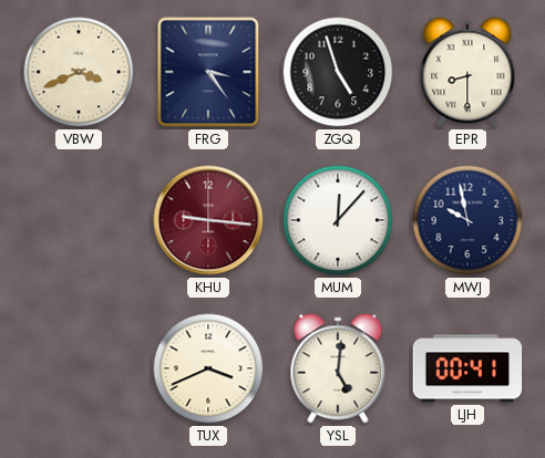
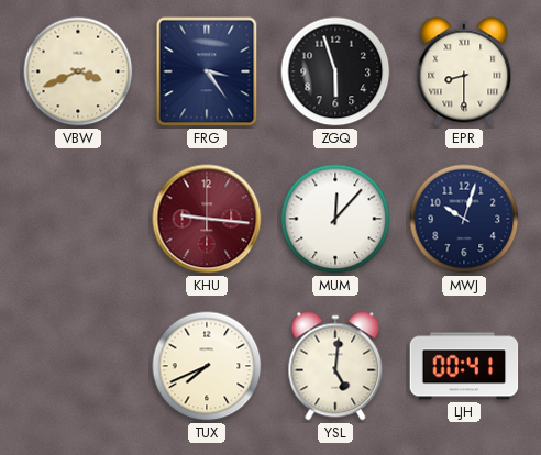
ZGQ: 4:57 -> 5:57
MWJ: 9:58 -> 10:03
TUX: 3:41 -> 7:41
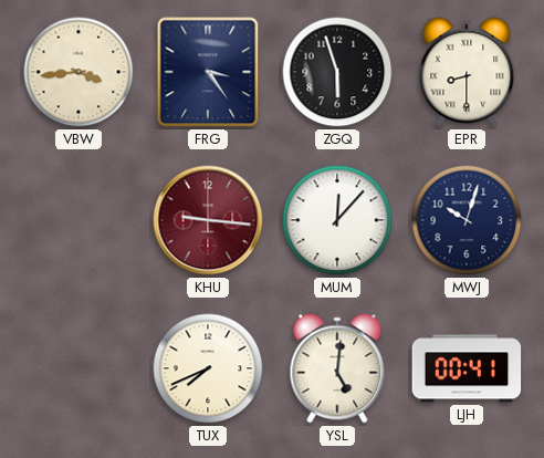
VBW: 3:41 -> 3:44
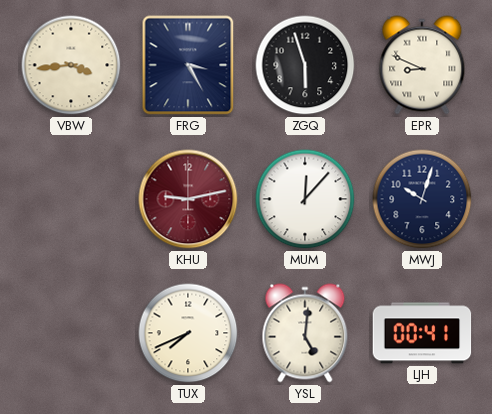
FRG: 3:24 -> 3:25
EPR: 8:30 -> 8:49
KHU: 9:16 -> 9:13
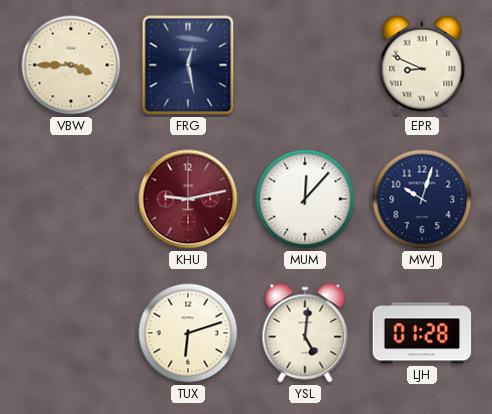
VBW: 3:44 -> 3:45
FRG: 3:25 -> 12:28
ZGQ: 5:57 -> none
TUX: 7:41 -> 6:12
LJH: 00:41 -> 01:28
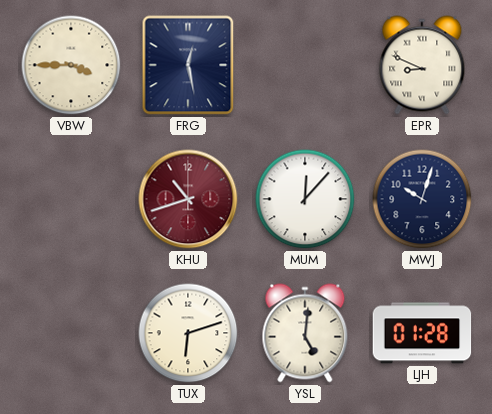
KHU: 9:13 -> 10:42
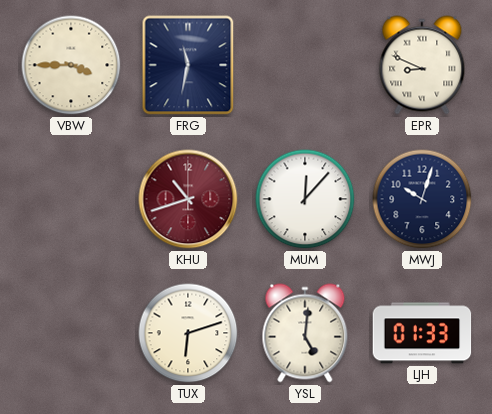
FRG: 12:28 -> 11:32
LJH: 01:28 -> 01:33
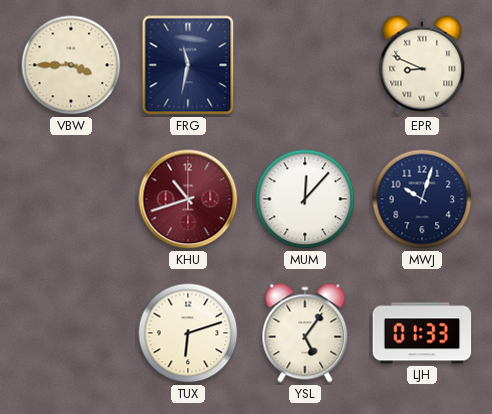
YSL: 5:01 -> 5:06
